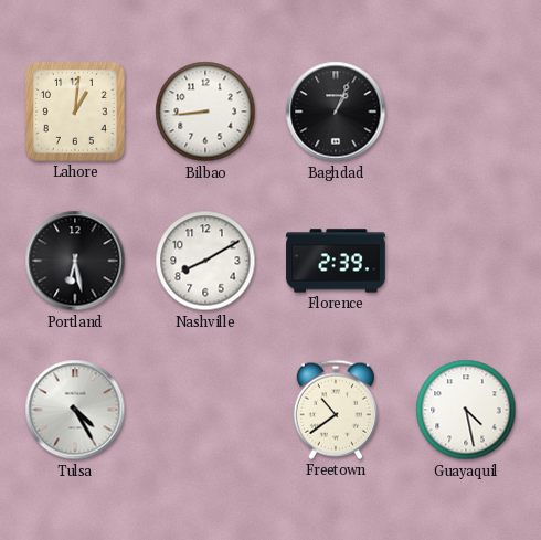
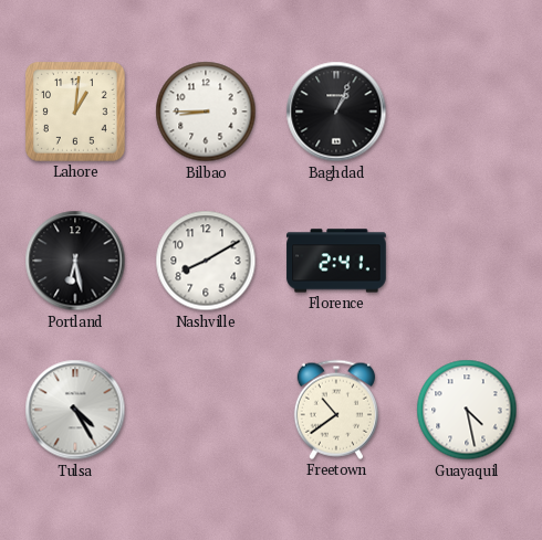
Bilbao: 8:44 -> 8:45
Florence: 2:39 -> 2:41
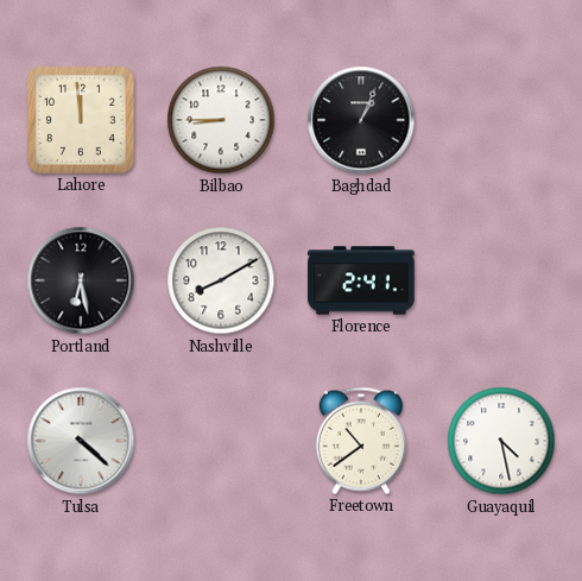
Lahore: 1:01 -> 11:59
Tulsa: 4:25 -> 4:22
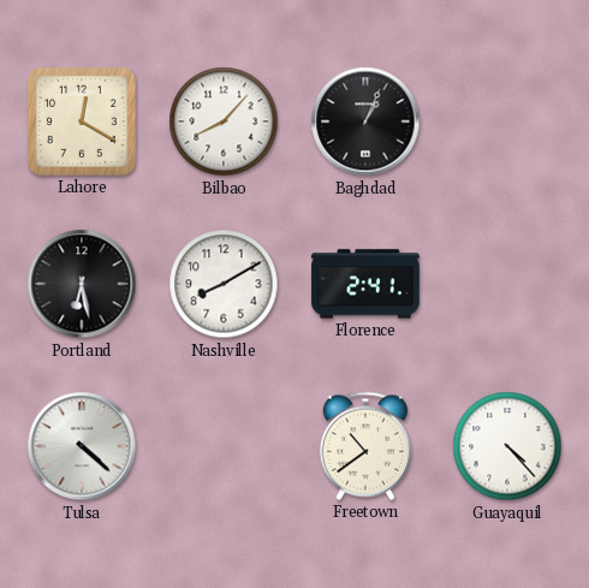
Lahore: 11:59 -> 12:20
Bilbao: 8:45 -> 8:07
Guayaquil: 4:28 -> 4:23
